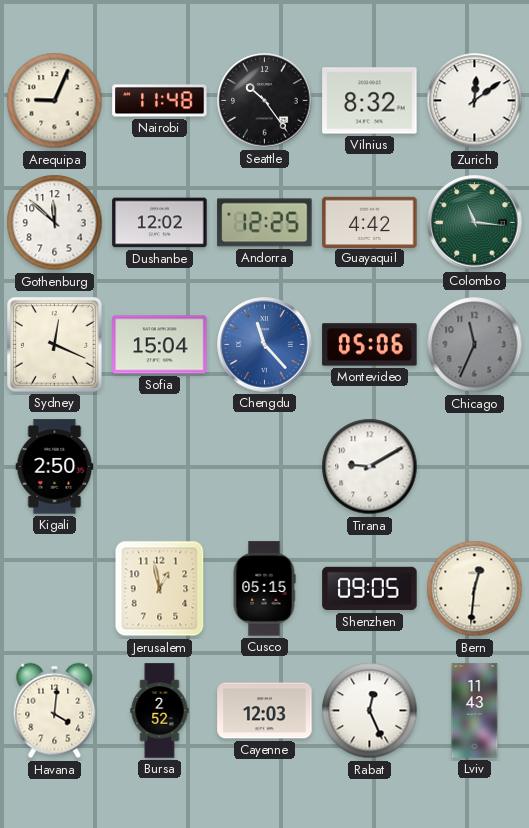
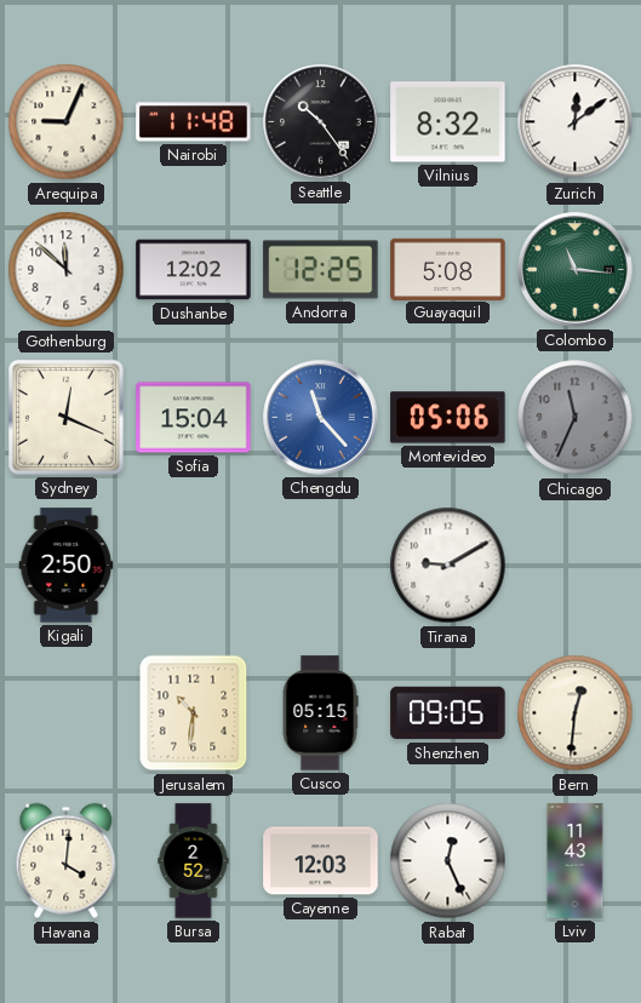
Guayaquil: 4:42 -> 5:08
Jerusalem: 12:58 -> 10:31
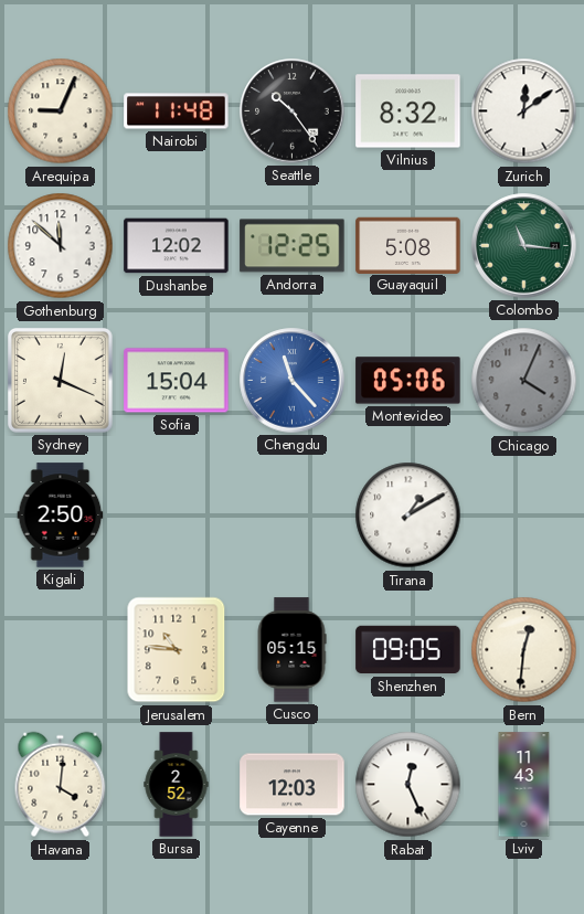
Chicago: 11:34 -> 4:04
Tirana: 9:10 -> 1:10
Jerusalem: 10:31 -> 10:46
